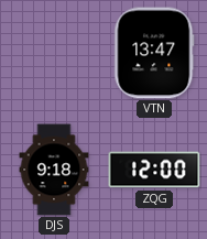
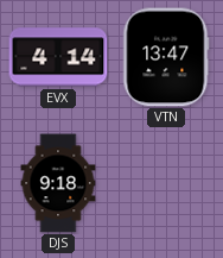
EVX: none -> 4:14
ZQG: 12:00 -> none
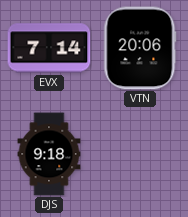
EVX: 4:14 -> 7:14
VTN: 13:47 -> 20:06
